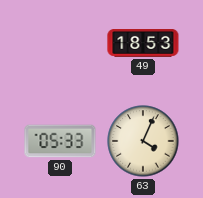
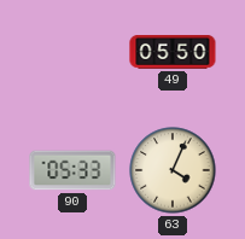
49: 18:53 -> 05:50
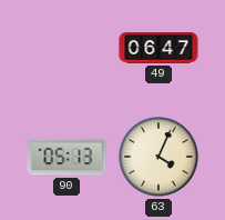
49: 05:50 -> 06:47
90: 05:33 -> 05:13
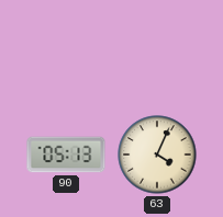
49: 06:47 -> none
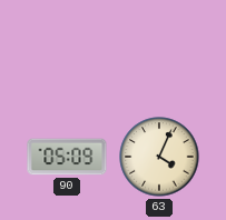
90: 05:13 -> 05:09
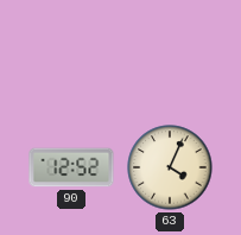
90: 05:09 -> 12:52
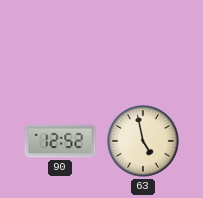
63: 4:04 -> 4:58
